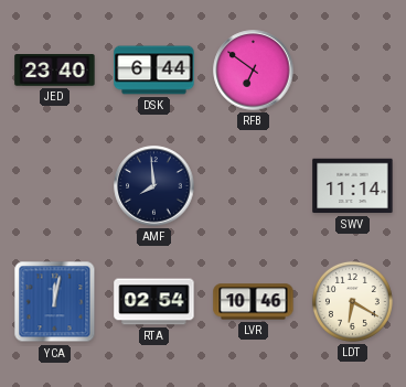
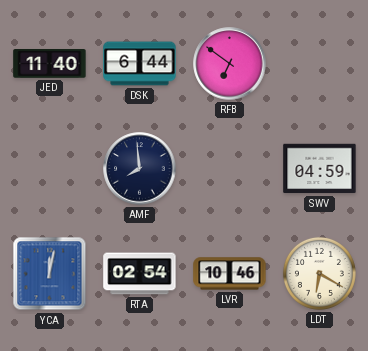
JED: 23:40 -> 11:40
SWV: 11:14 -> 04:59
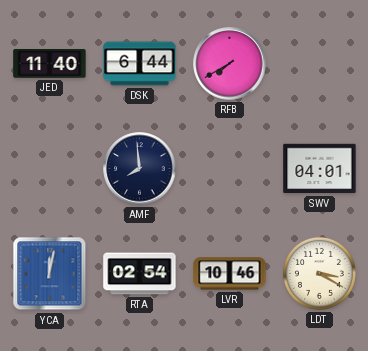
RFB: 6:51 -> 7:40
SWV: 04:59 -> 04:01
LDT: 6:20 -> 3:20
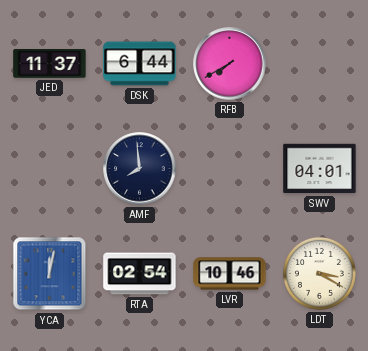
JED: 11:40 -> 11:37
